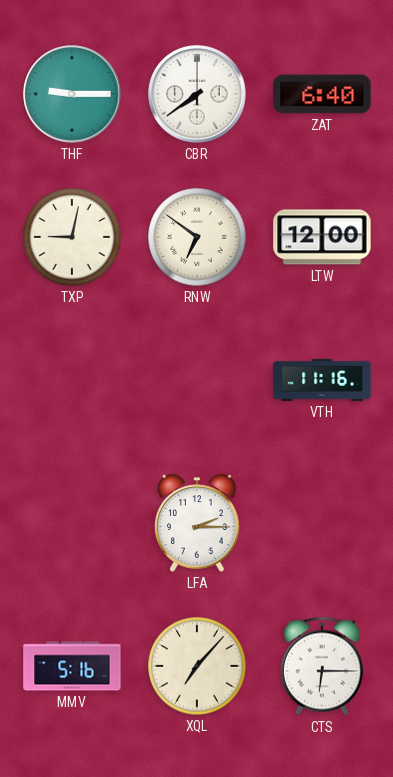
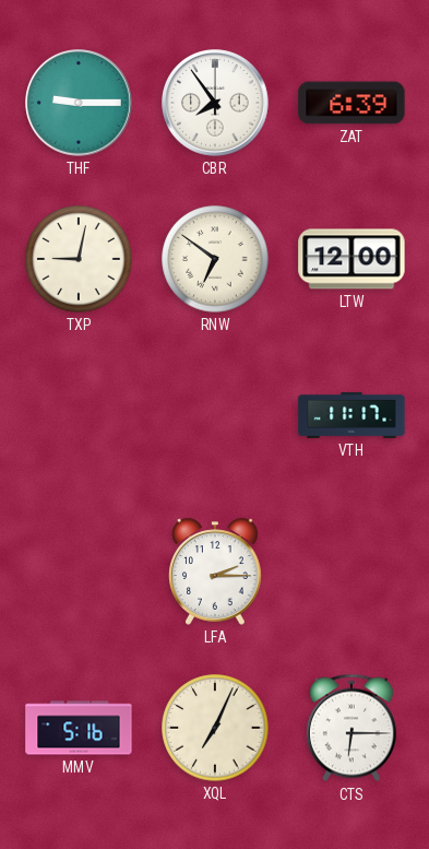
CBR: 7:39 -> 7:54
ZAT: 6:40 -> 6:39
VTH: 11:16 -> 11:17
XQL: 7:07 -> 7:04
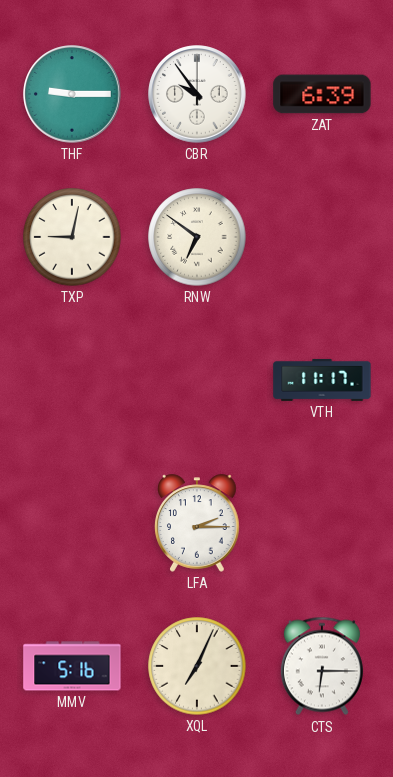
CBR: 7:54 -> 9:54
LTW: 12:00 -> none
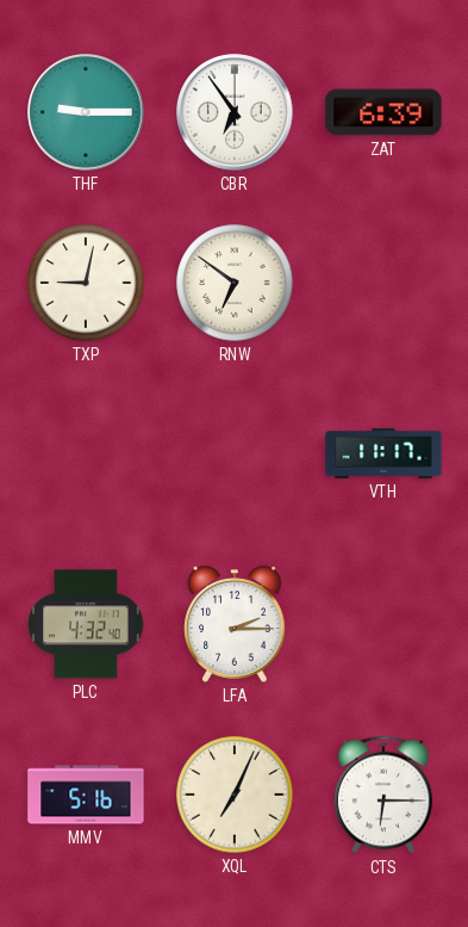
CBR: 9:54 -> 6:54
PLC: none -> 4:32
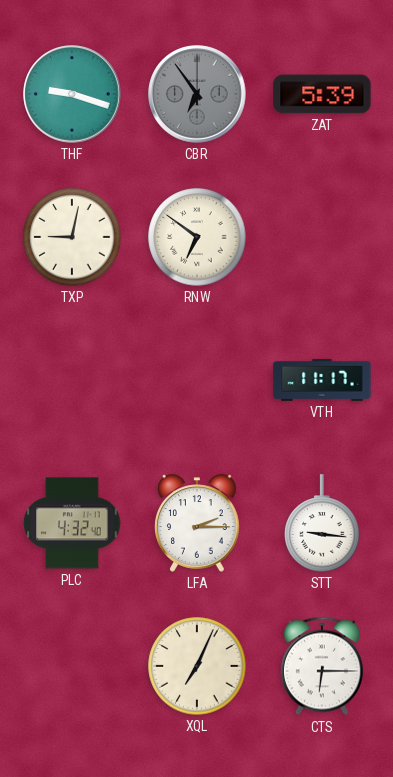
THF: 9:15 -> 9:18
CBR dial: white -> grey
ZAT: 6:39 -> 5:39
STT: none -> 9:16
MMV: 5:16 -> none
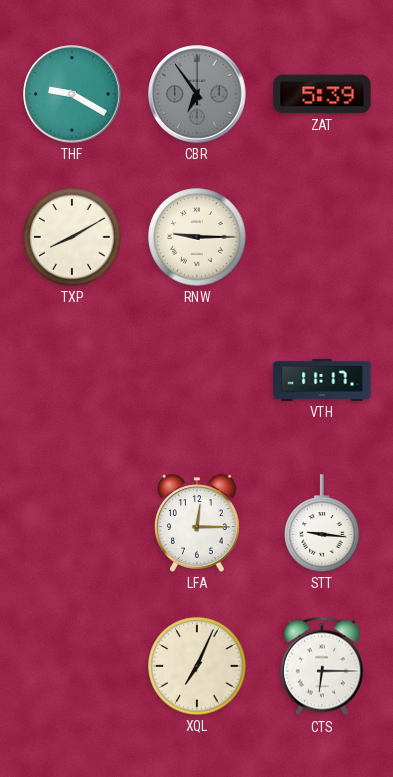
THF: 9:18 -> 9:20
TXP: 9:02 -> 8:10
RNW: 6:51 -> 9:15
PLC: 4:32 -> none
LFA: 2:15 -> 12:15
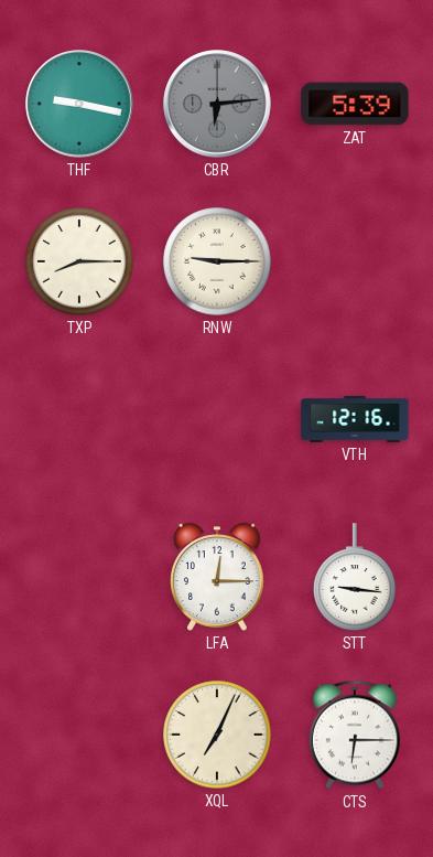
THF: 9:20 -> 9:17
CBR: 6:54 -> 6:14
TXP: 8:10 -> 8:15
VTH: 11:17 -> 12:16
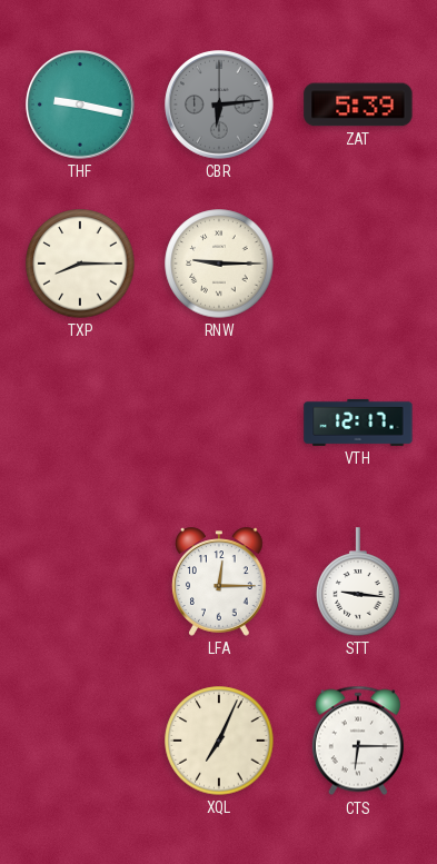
VTH: 12:16 -> 12:17
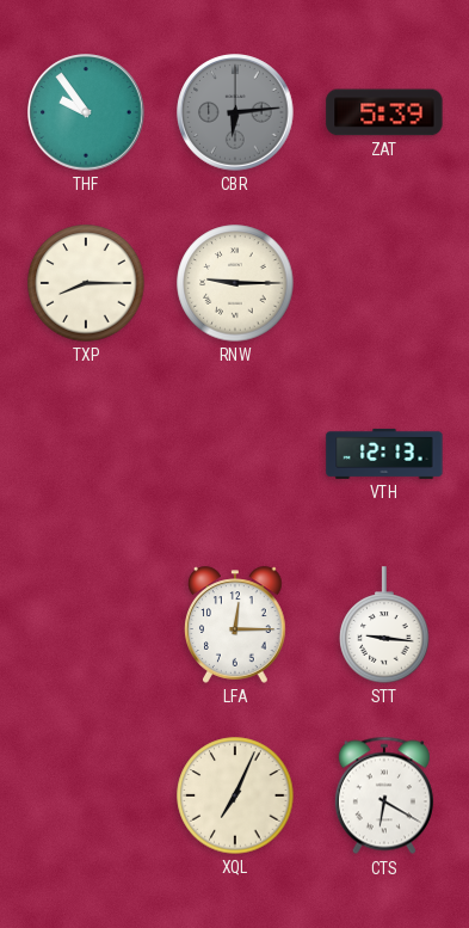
THF: 9:17 -> 9:54
VTH: 12:17 -> 12:13
CTS: 6:15 -> 6:20
